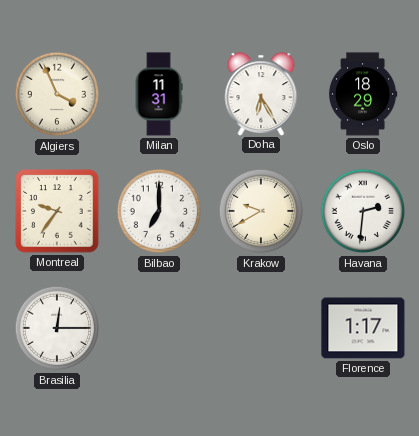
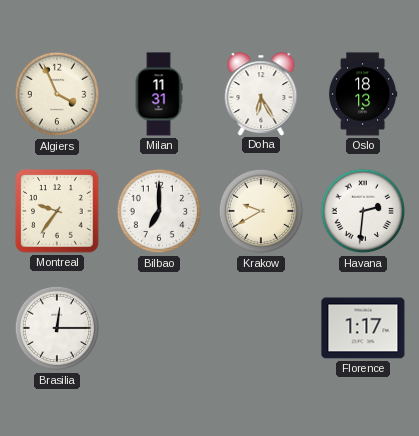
Oslo: 18:29 -> 18:13
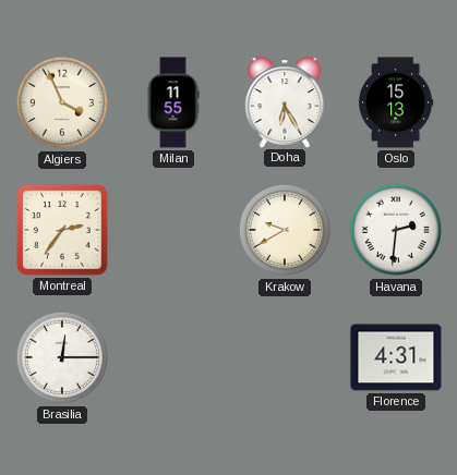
Milan: 11:31 -> 11:55
Oslo: 18:13 -> 15:13
Montreal: 9:36 -> 2:36
Bilbao: 7:00 -> none
Florence: 1:17 -> 4:31
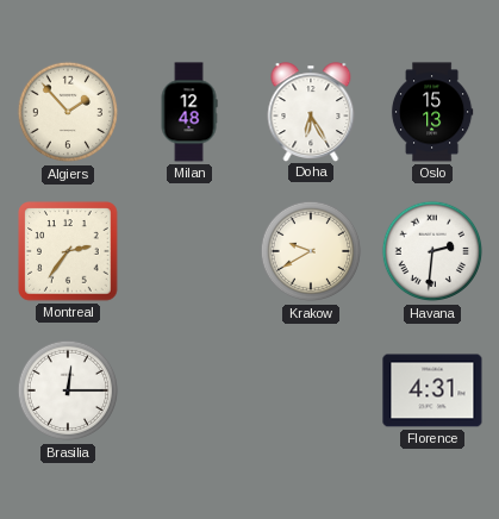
Algiers: 3:56 -> 1:53
Milan: 11:55 -> 12:48
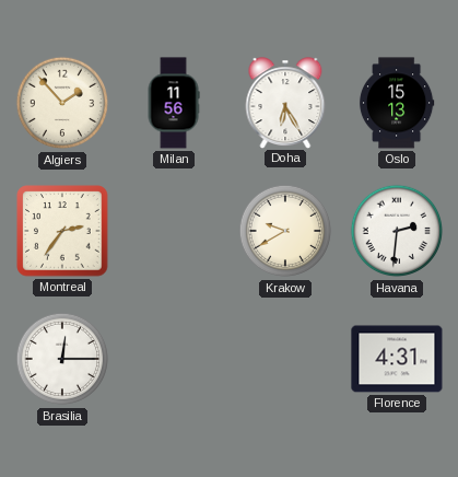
Milan: 12:48 -> 11:56
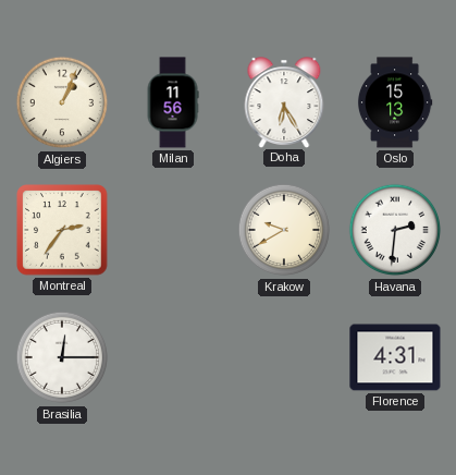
Algiers: 1:53 -> 1:04
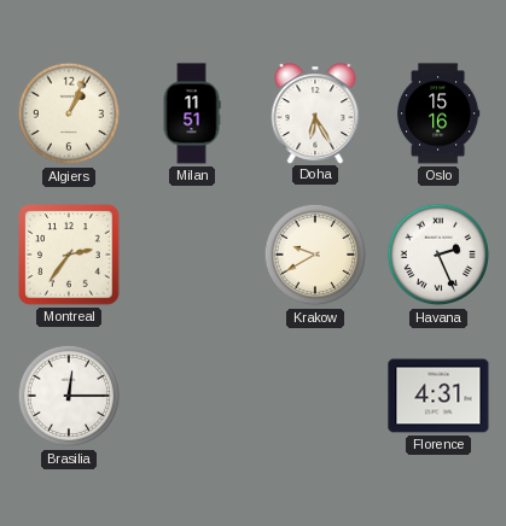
Milan: 11:56 -> 11:51
Oslo: 15:13 -> 15:16
Havana: 2:31 -> 2:26
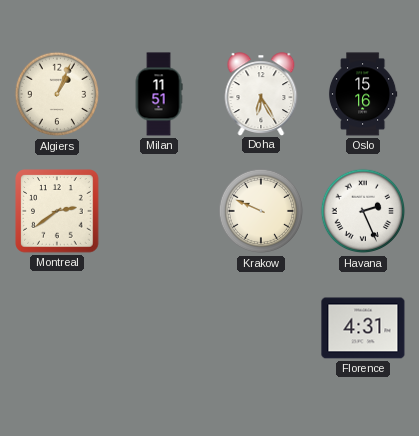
Montreal: 2:36 -> 2:39
Krakow: 9:40 -> 9:49
Brasilia: 12:15 -> none
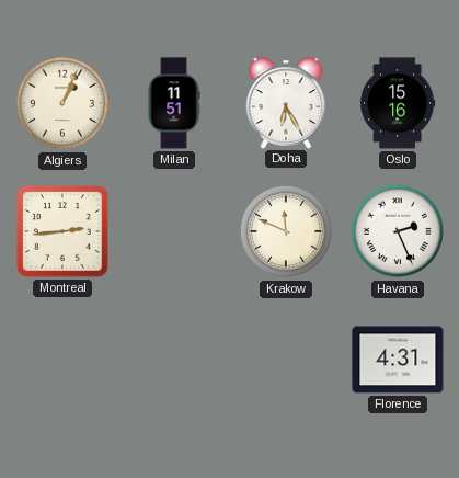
Montreal: 2:39 -> 2:44
Krakow: 9:49 -> 11:49
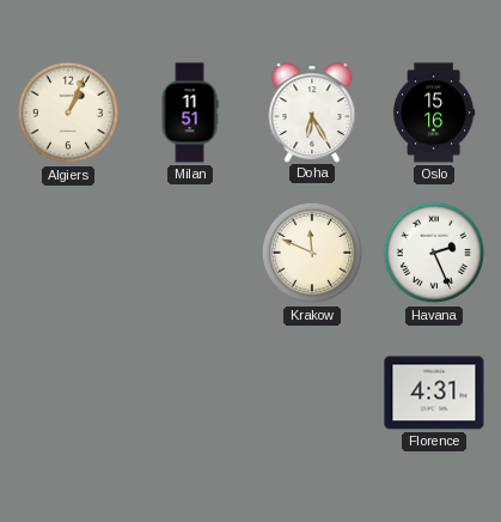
Montreal: 2:44 -> none
